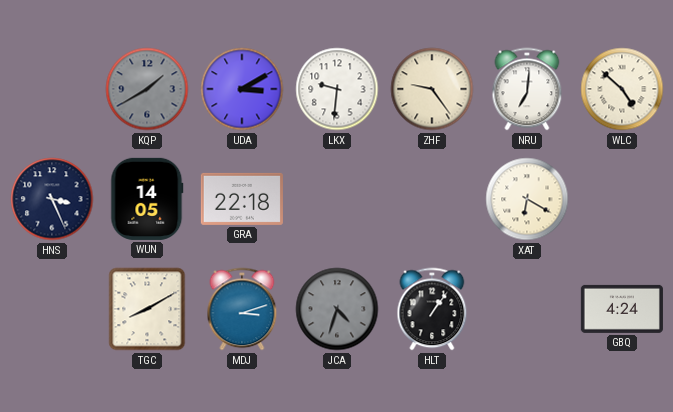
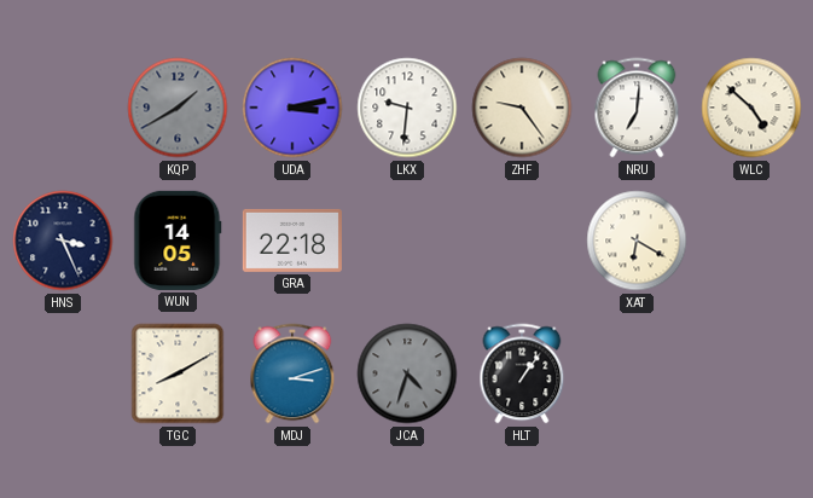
UDA: 3:10 -> 3:13
GBQ: 4:24 -> none
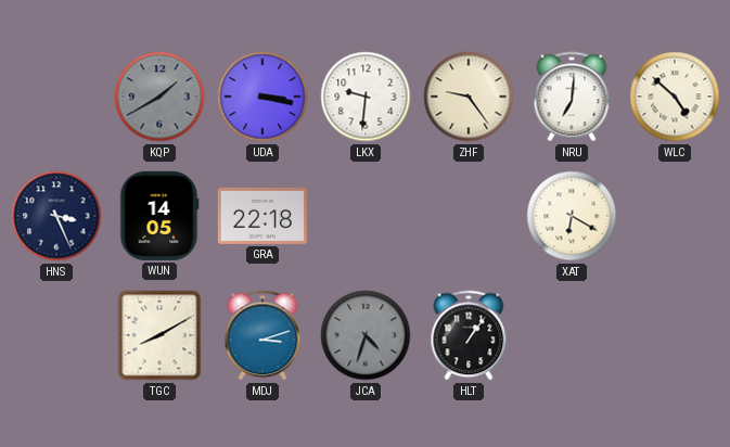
UDA: 3:13 -> 3:17
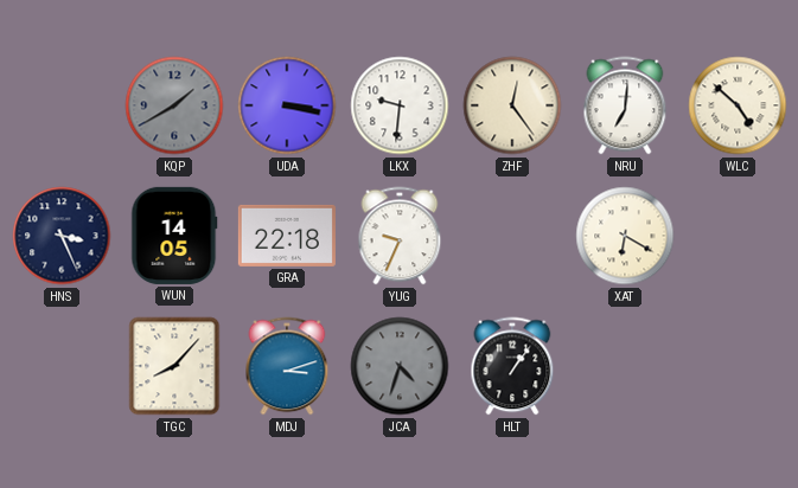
ZHF: 9:24 -> 12:24
YUG: none -> 9:34
TGC: 8:10 -> 8:07
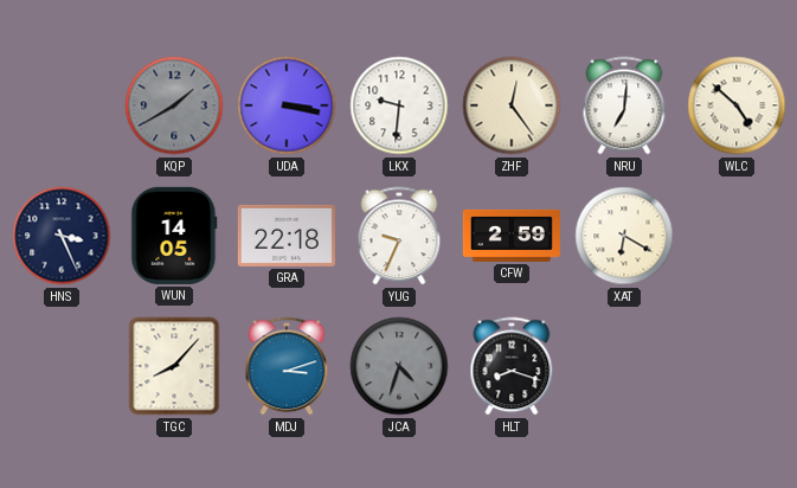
CFW: none -> 2:59
HLT: 1:06 -> 8:18
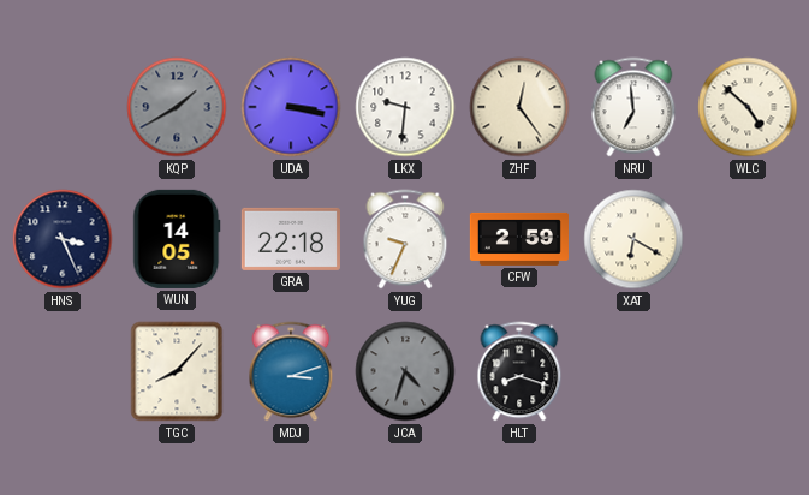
NRU: 7:01 -> 6:59
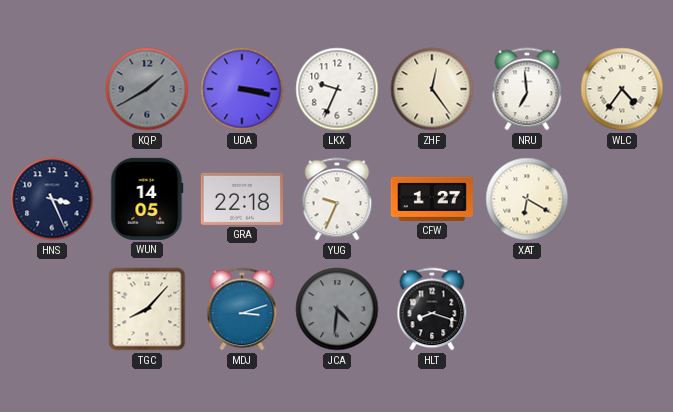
LKX: 9:31 -> 9:34
WLC: 4:52 -> 4:36
CFW: 2:59 -> 1:27
JCA: 4:33 -> 4:31
